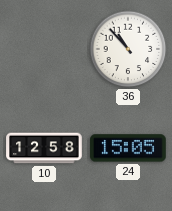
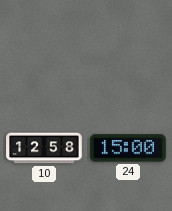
36: 10:53 -> none
24: 15:05 -> 15:00
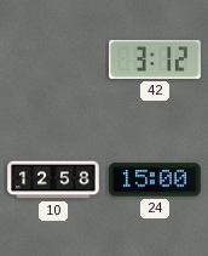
42: none -> 3:12
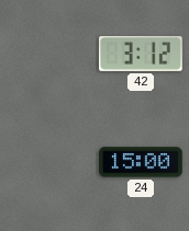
10: 12:58 -> none
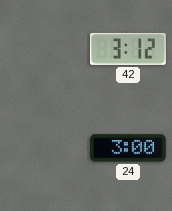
24: 15:00 -> 3:00
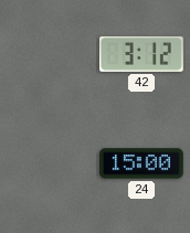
24: 3:00 -> 15:00
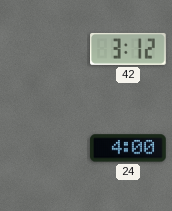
24: 15:00 -> 4:00
